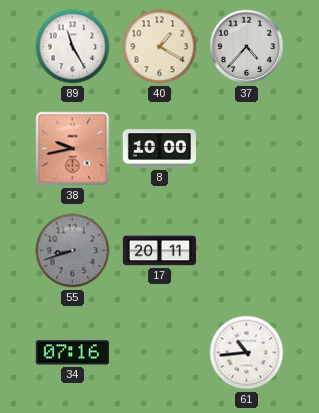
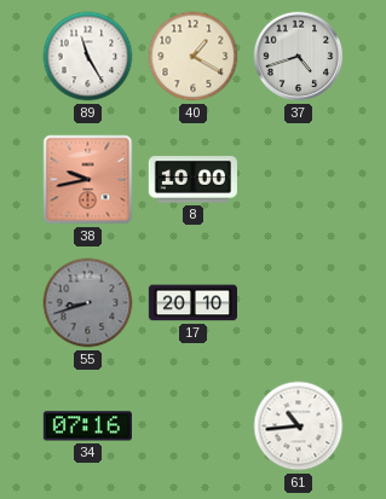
37: 4:37 -> 4:42
17: 20:11 -> 20:10
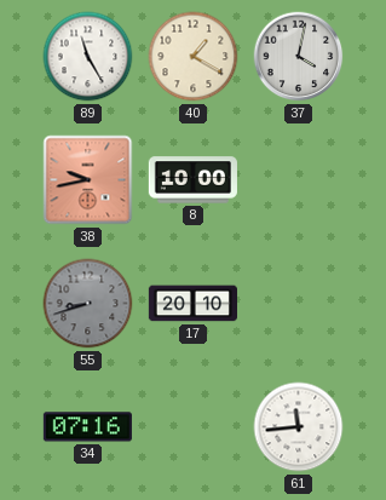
37: 4:42 -> 4:02
61: 10:44 -> 11:44
